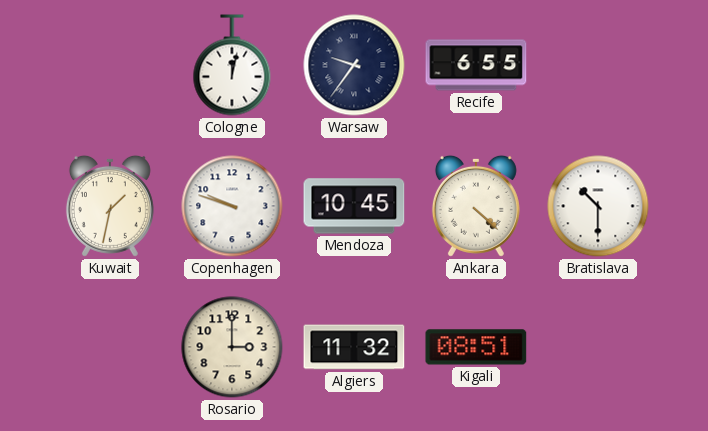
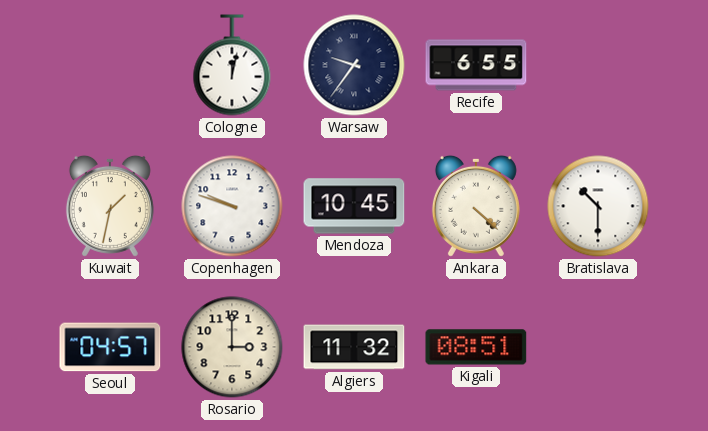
Seoul: none -> 04:57
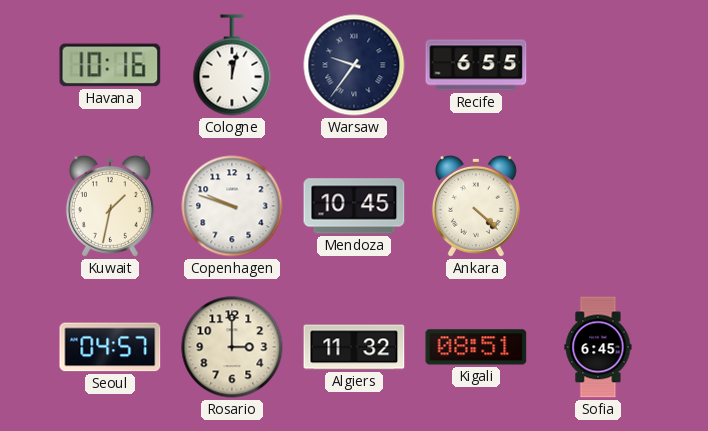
Havana: none -> 10:16
Bratislava: 10:30 -> none
Sofia: none -> 6:45
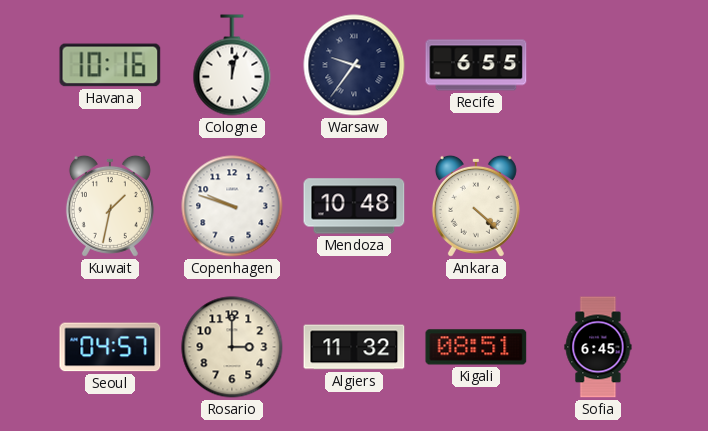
Mendoza: 10:45 -> 10:48
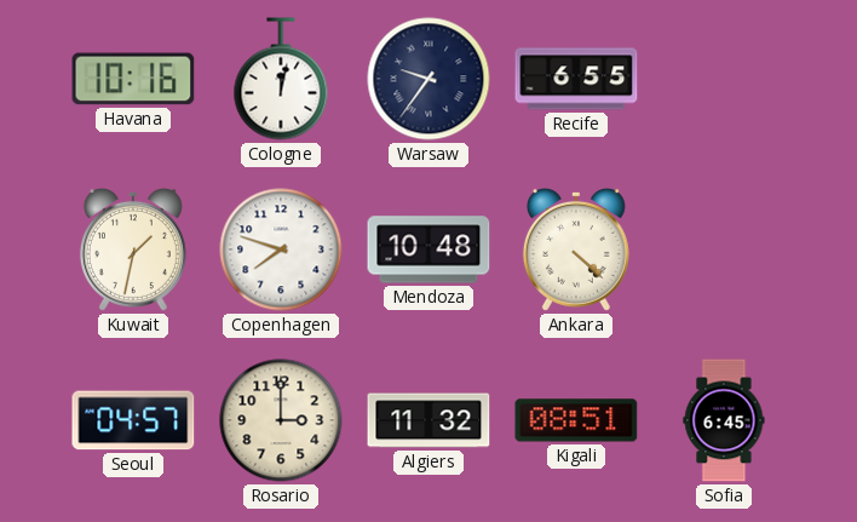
Copenhagen: 9:48 -> 7:48
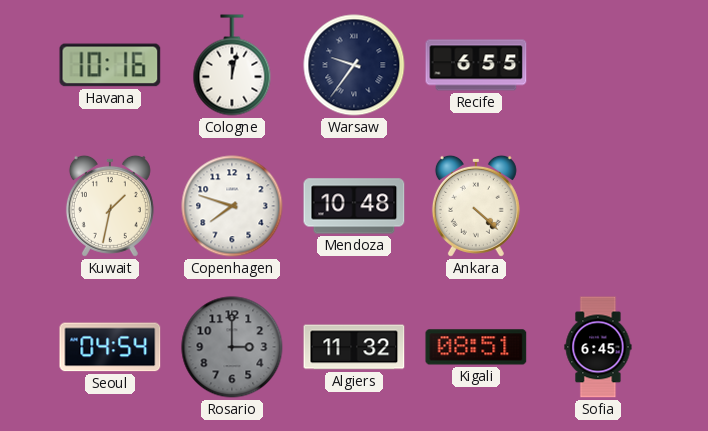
Seoul: 04:57 -> 04:54
Rosario dial: cream -> grey
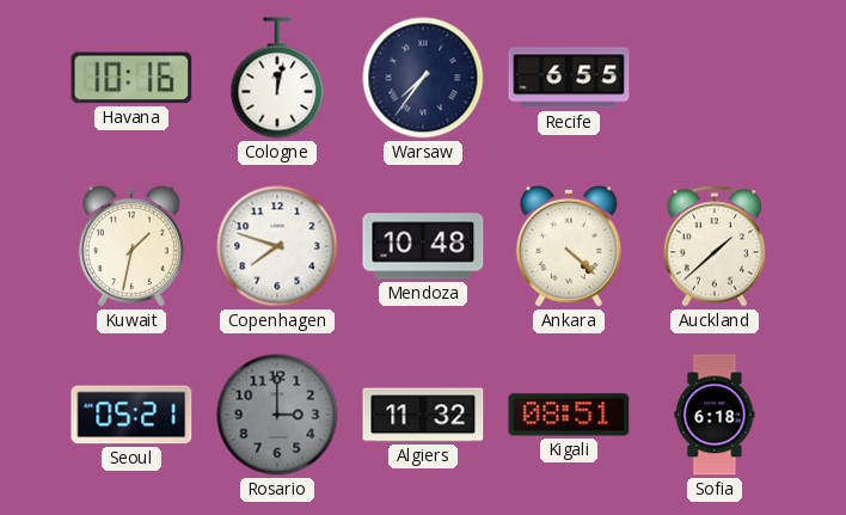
Warsaw: 9:36 -> 7:36
Auckland: none -> 1:38
Seoul: 04:54 -> 05:21
Sofia: 6:45 -> 6:18
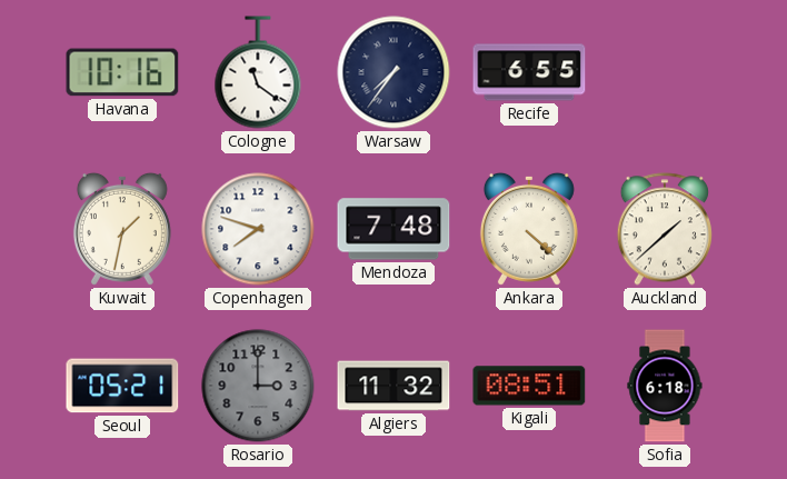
Cologne: 12:02 -> 11:21
Mendoza: 10:48 -> 7:48
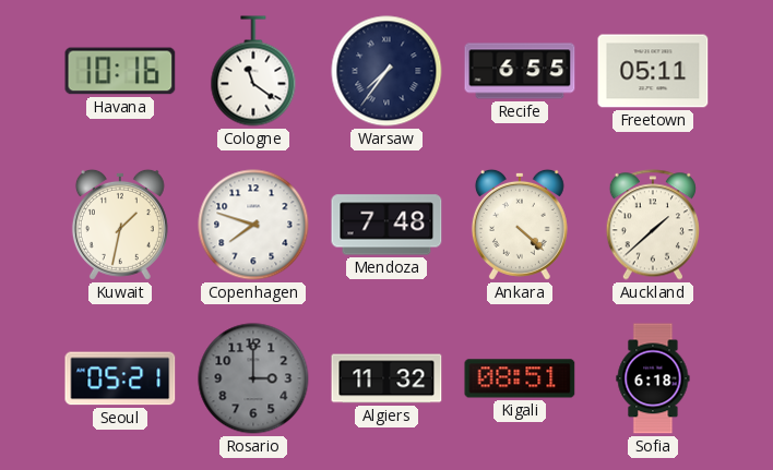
Freetown: none -> 05:11
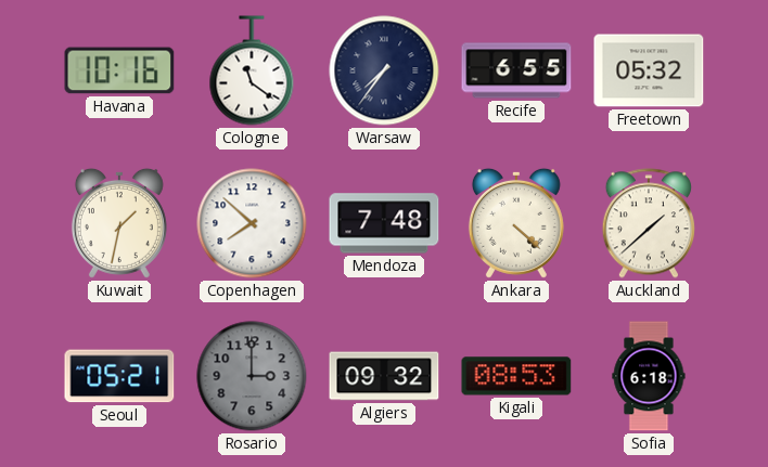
Freetown: 05:11 -> 05:32
Copenhagen: 7:48 -> 7:52
Algiers: 11:32 -> 09:32
Kigali: 08:51 -> 08:53
